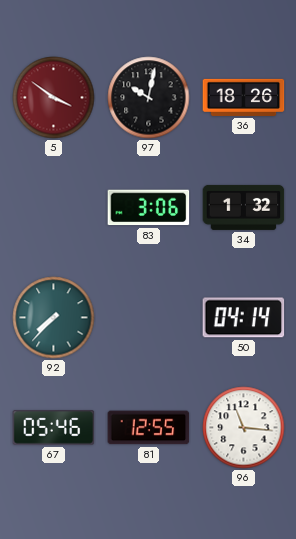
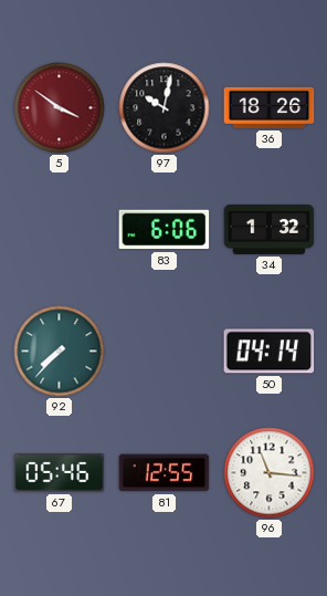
83: 3:06 -> 6:06
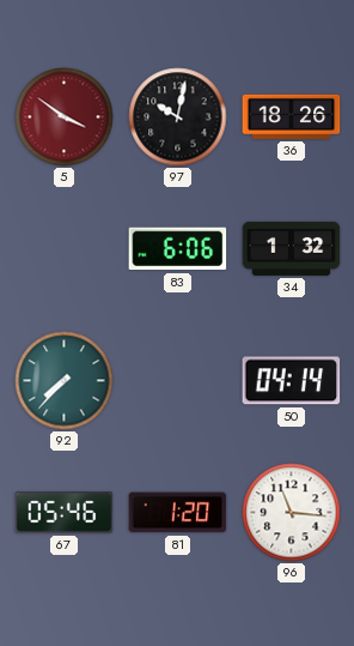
81: 12:55 -> 1:20
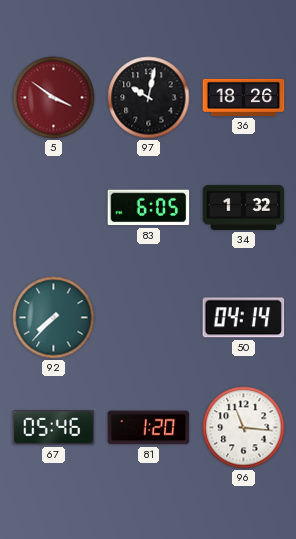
83: 6:06 -> 6:05
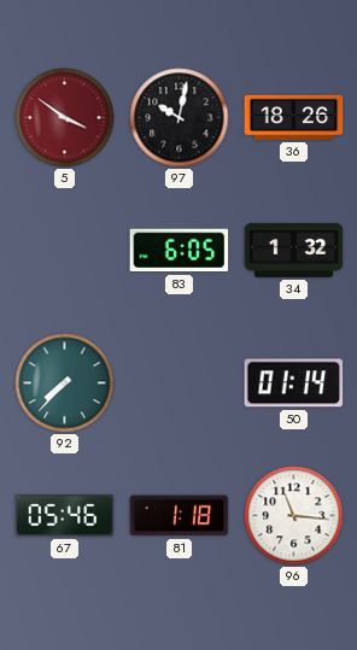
50: 04:14 -> 01:14
81: 1:20 -> 1:18
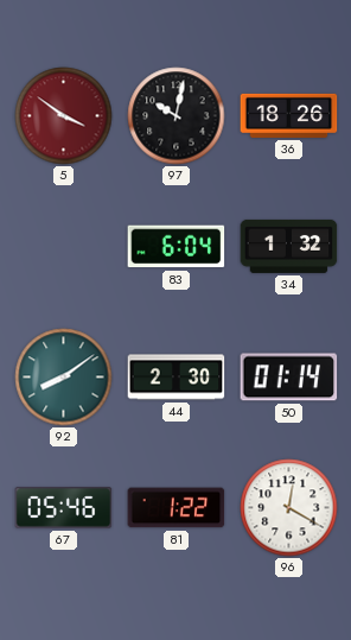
83: 6:05 -> 6:04
92: 7:37 -> 8:09
44: none -> 2:30
81: 1:18 -> 1:22
96: 11:16 -> 12:20
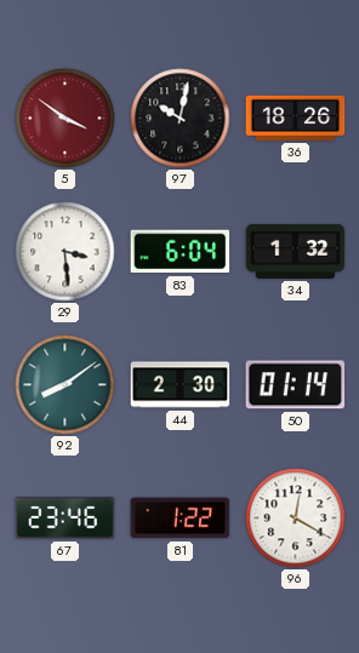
29: none -> 3:29
67: 05:46 -> 23:46
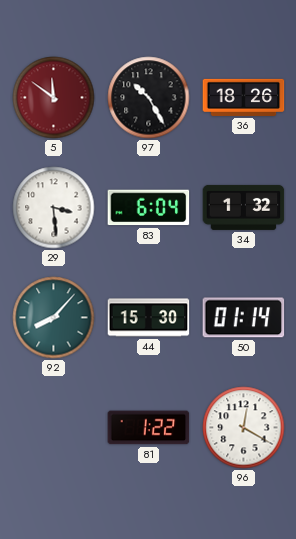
5: 3:51 -> 11:51
97: 10:02 -> 10:25
92: 8:09 -> 8:07
44: 2:30 -> 15:30
67: 23:46 -> none
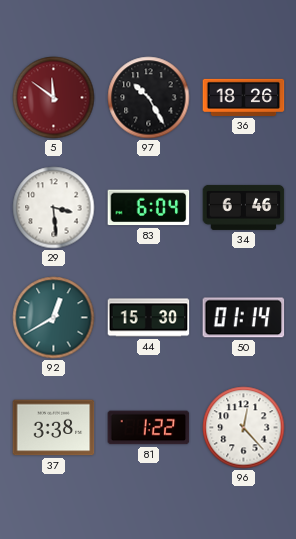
34: 1:32 -> 6:46
92: 8:07 -> 12:40
37: none -> 3:38
96: 12:20 -> 12:23
